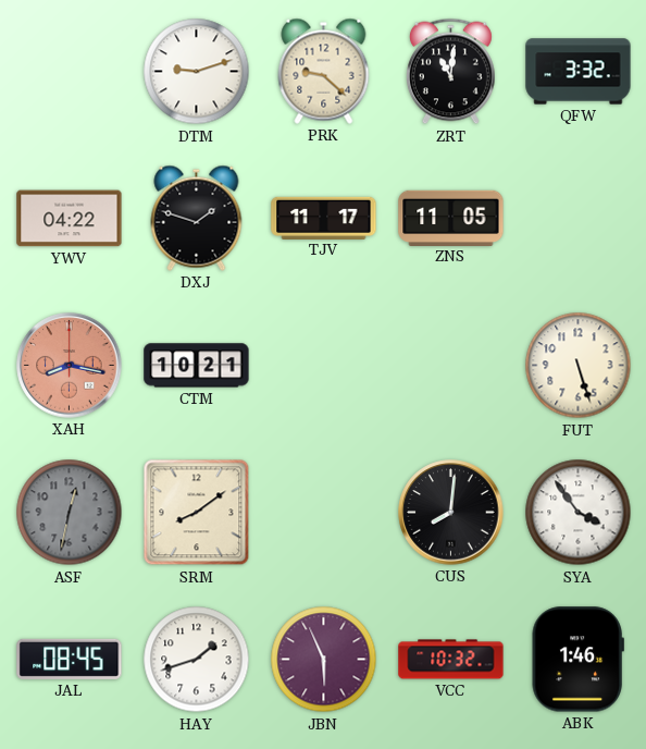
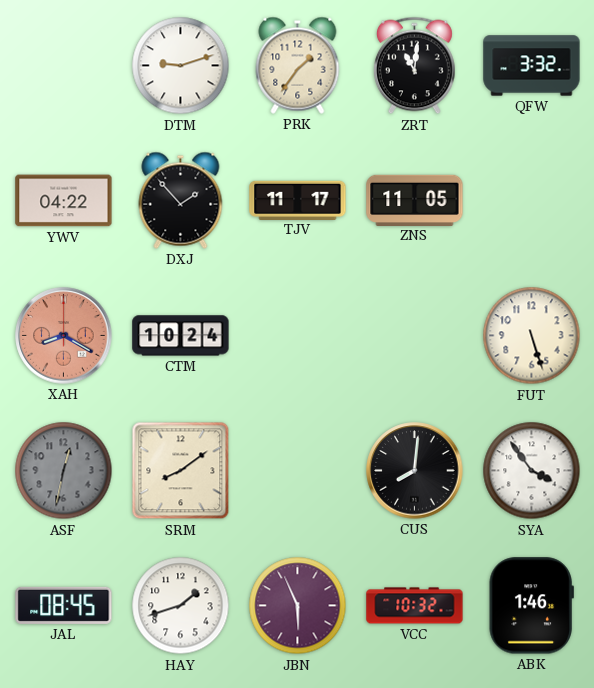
PRK: 9:22 -> 1:36
DXJ: 1:48 -> 1:53
XAH: 8:17 -> 8:20
CTM: 10:21 -> 10:24
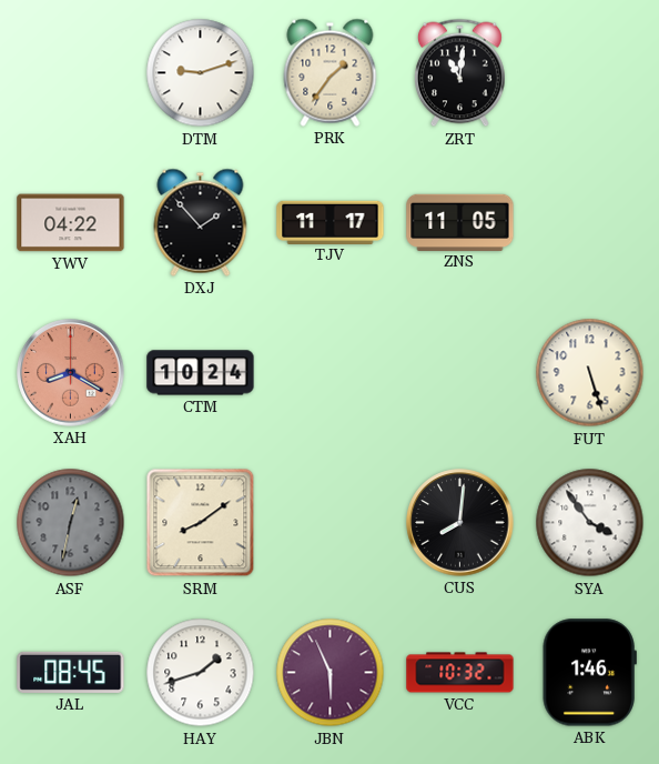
QFW: 3:32 -> none
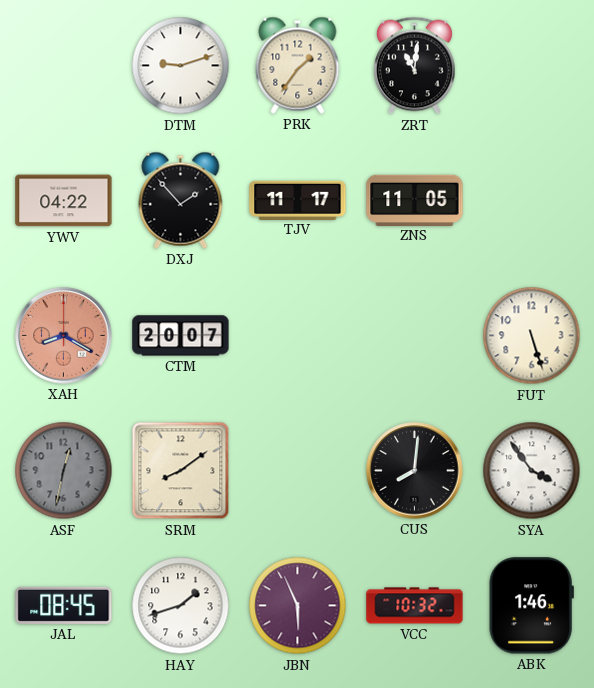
CTM: 10:24 -> 20:07
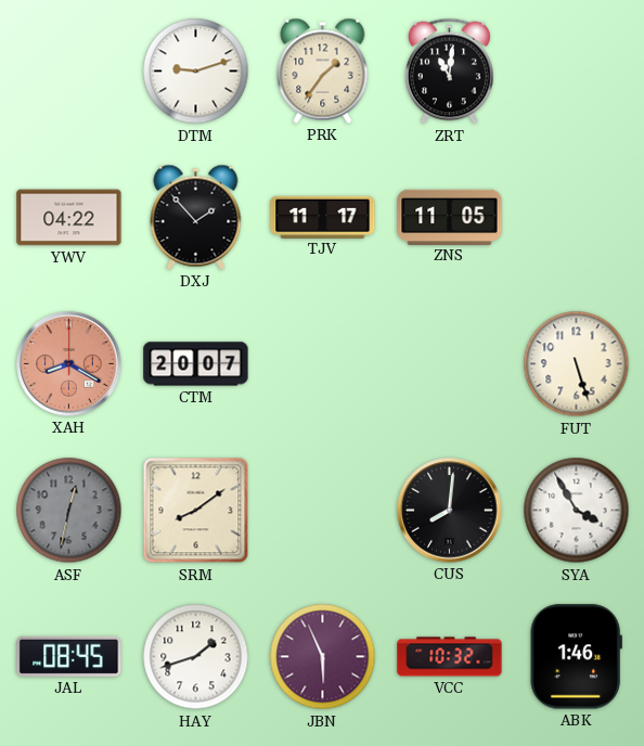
SYA: 3:54 -> 3:55
